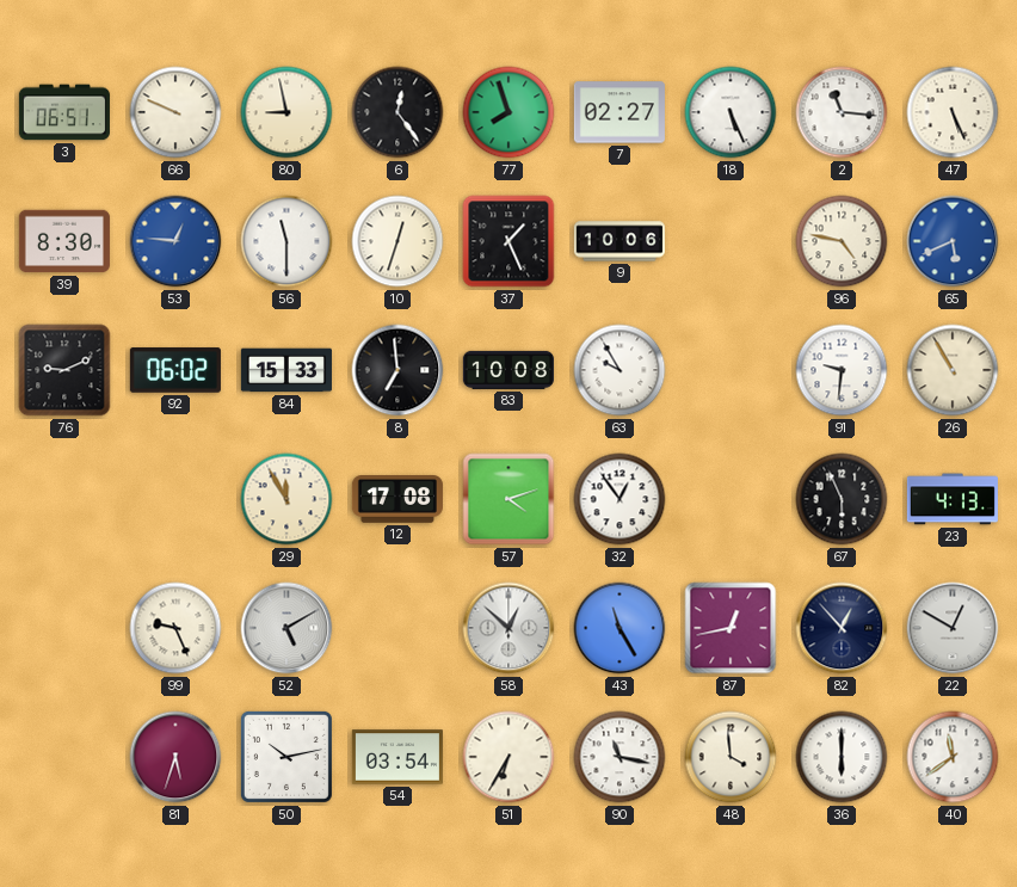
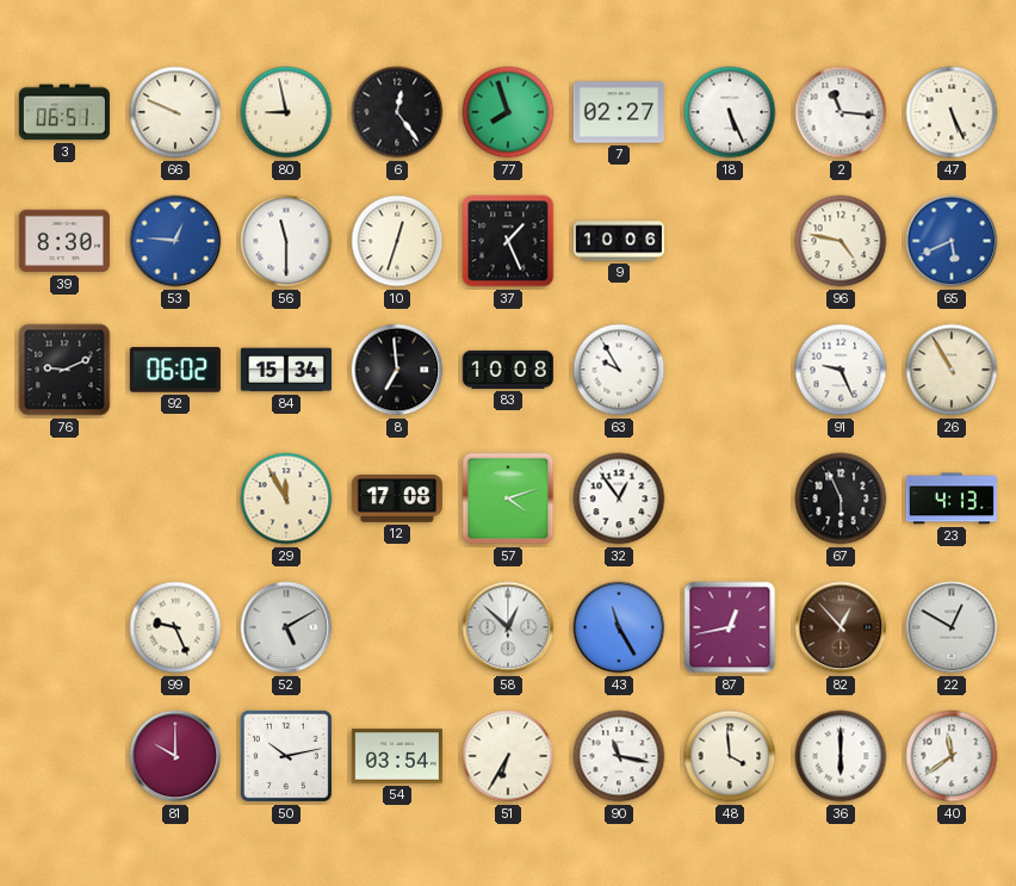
84: 15:33 -> 15:34
91: 9:31 -> 9:26
82 dial: navy -> brown
81: 5:33 -> 10:00
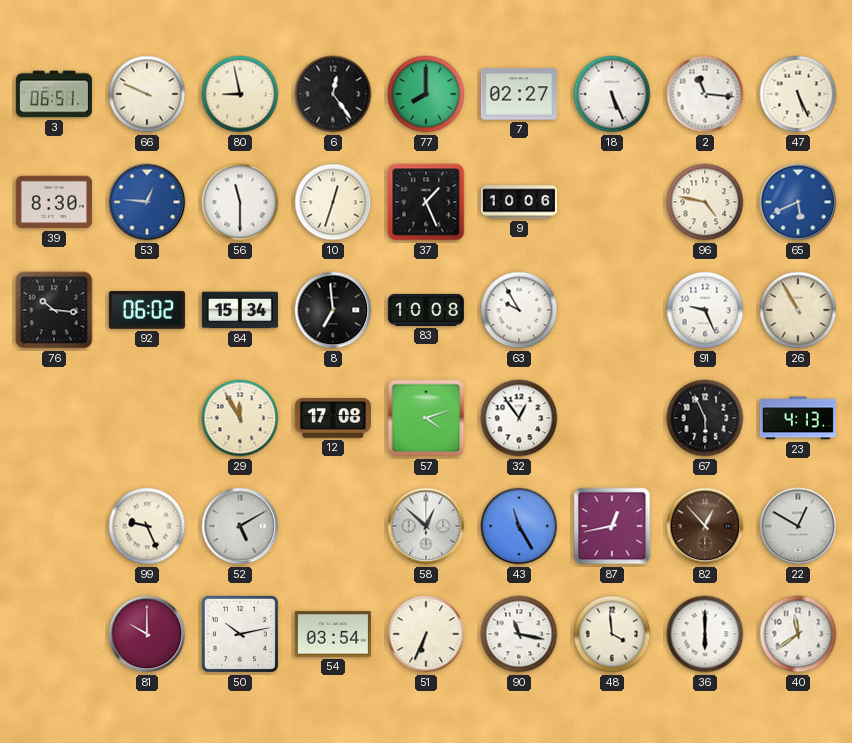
77: 7:57 -> 8:00
76: 9:11 -> 10:16
51: 6:35 -> 6:34
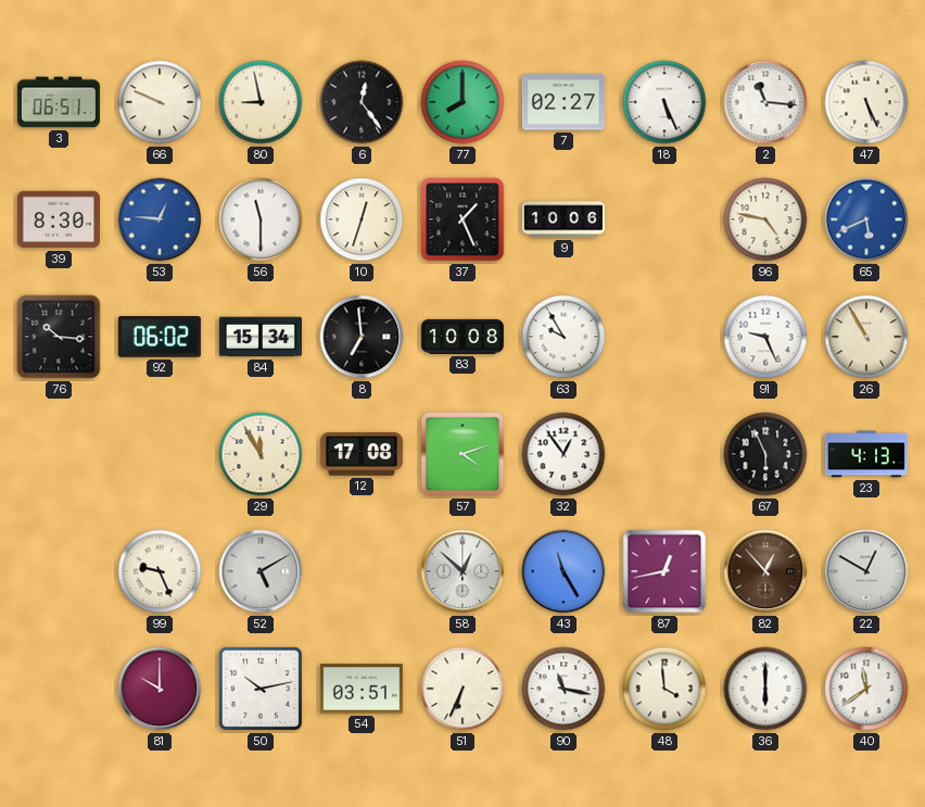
54: 03:54 -> 03:51
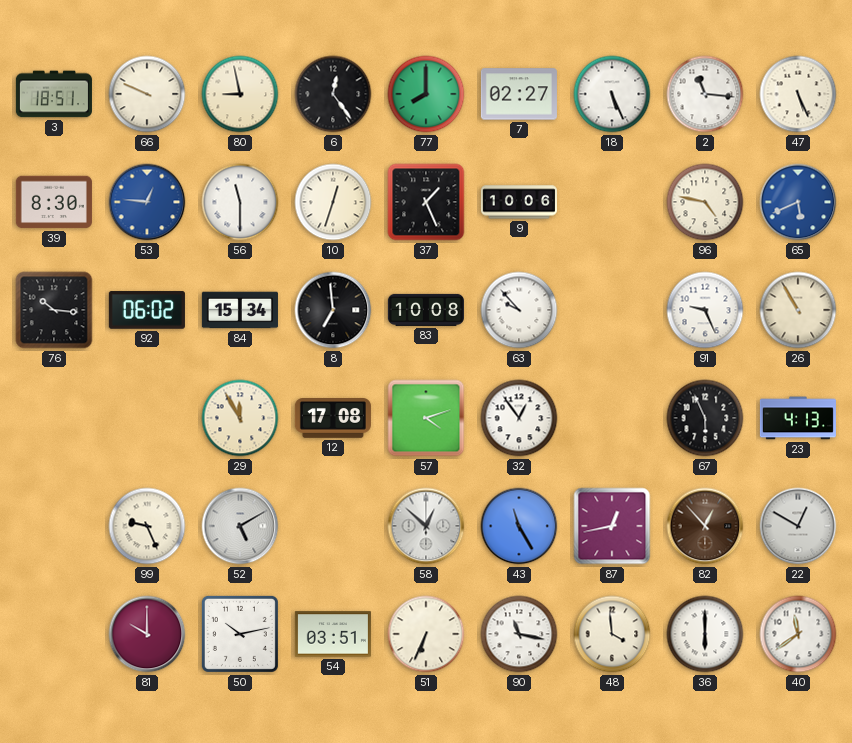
3: 06:51 -> 18:51
63: 9:55 -> 9:53
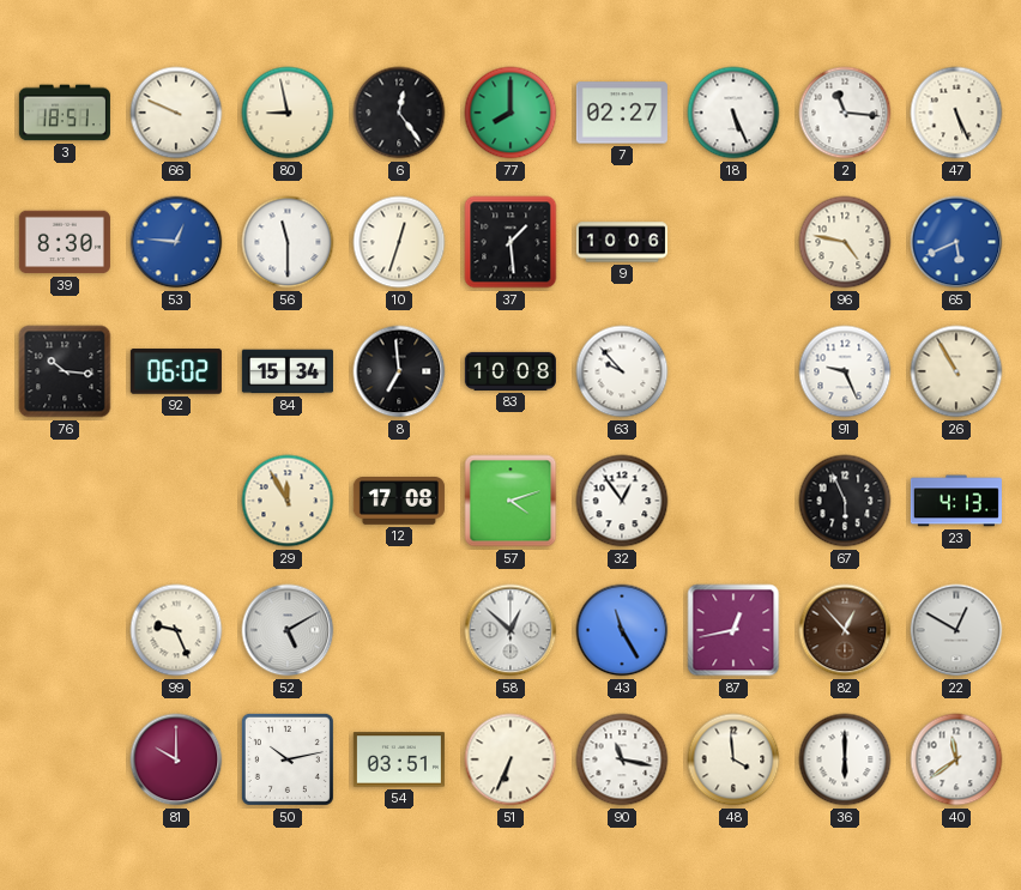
37: 1:26 -> 1:29
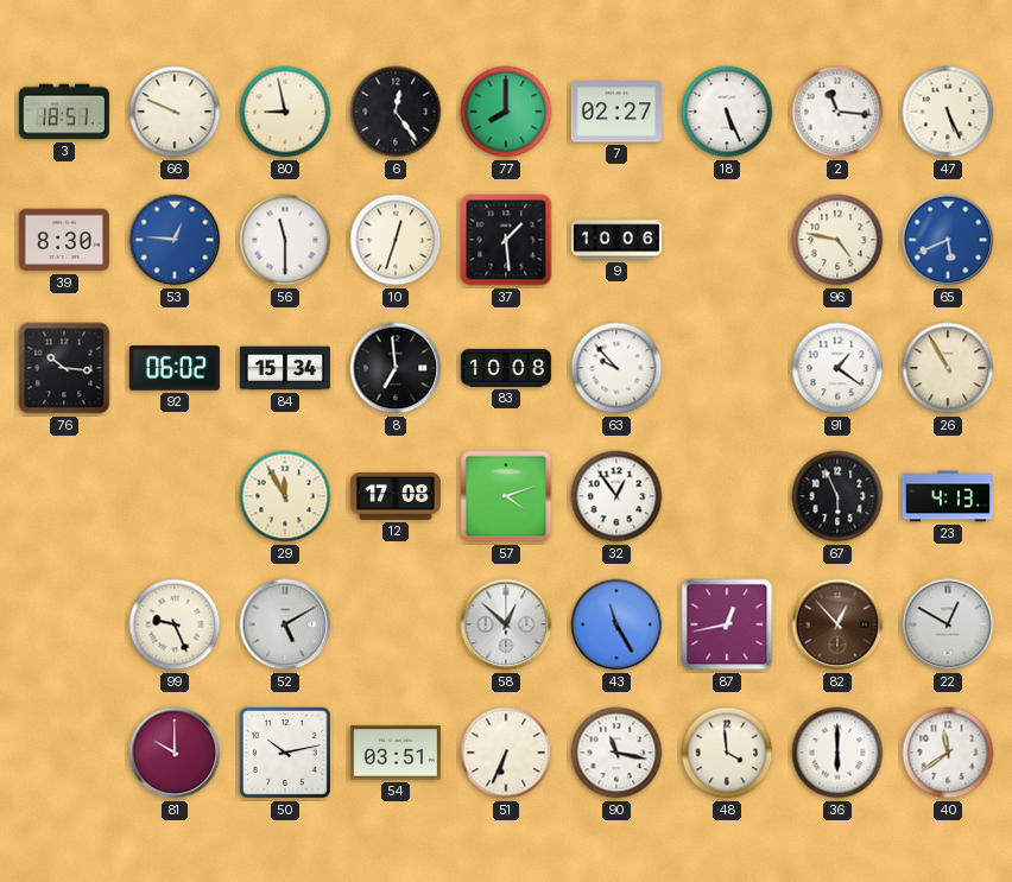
91: 9:26 -> 1:21
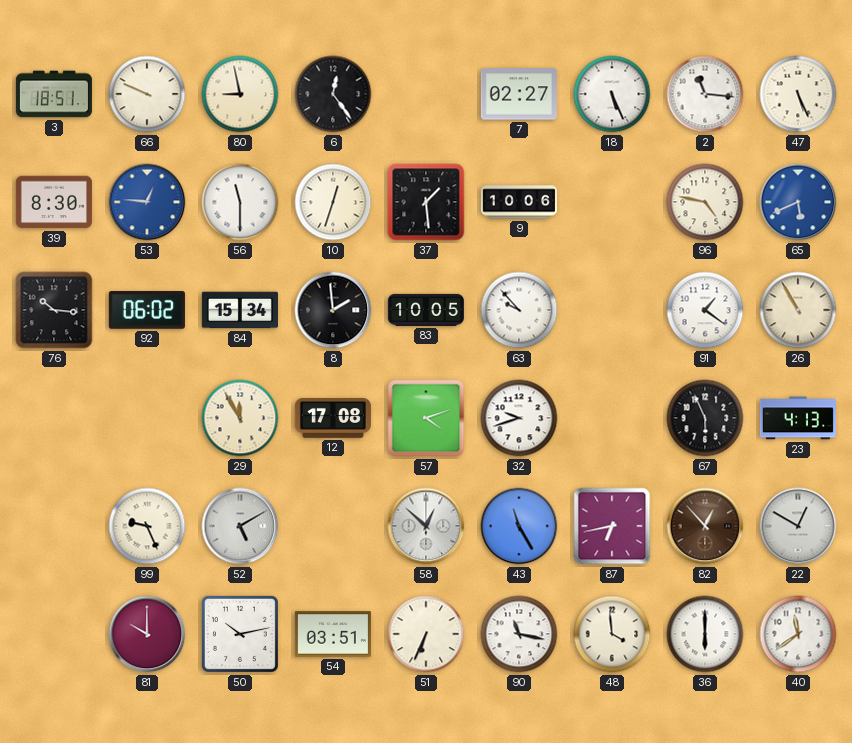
77: 8:00 -> none
8: 6:59 -> 1:59
83: 10:08 -> 10:05
32: 12:54 -> 9:42
87: 12:43 -> 6:43
